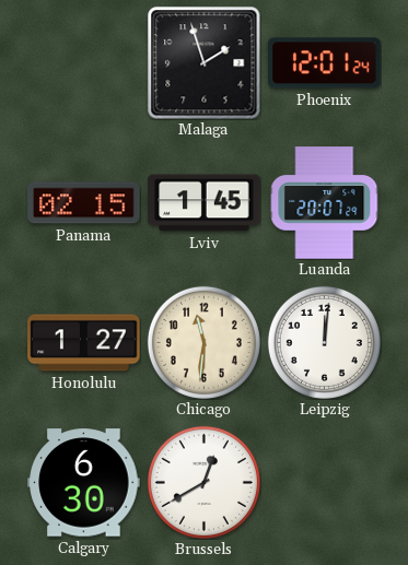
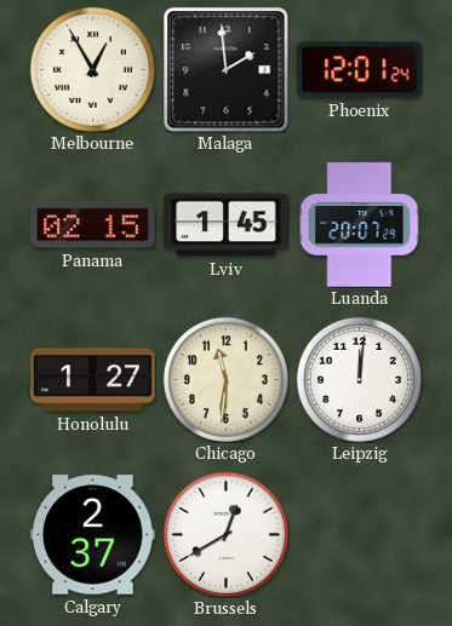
Melbourne: none -> 12:55
Malaga: 1:57 -> 1:59
Calgary: 6:30 -> 2:37
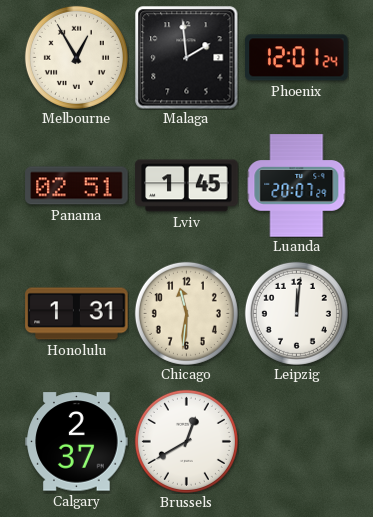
Panama: 02:15 -> 02:51
Honolulu: 1:27 -> 1:31
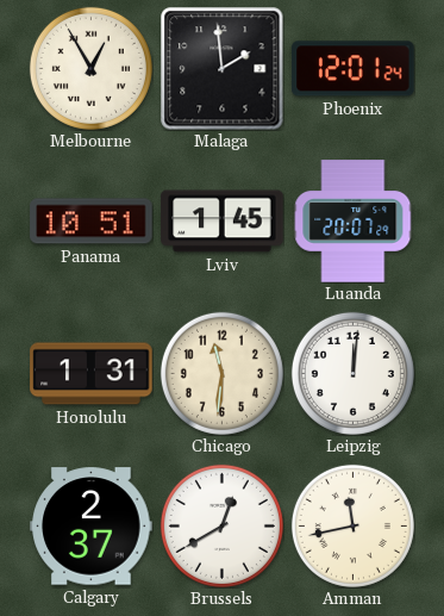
Panama: 02:51 -> 10:51
Amman: none -> 11:43
